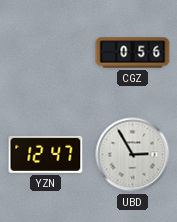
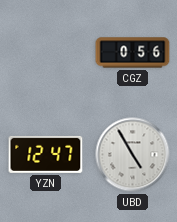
UBD: 2:55 -> 4:55
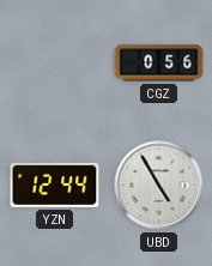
YZN: 12:47 -> 12:44
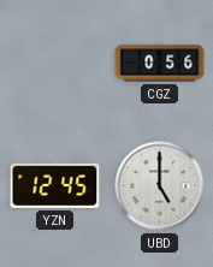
YZN: 12:44 -> 12:45
UBD: 4:55 -> 5:00
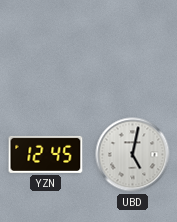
CGZ: 0:56 -> none
UBD: 5:00 -> 5:02
